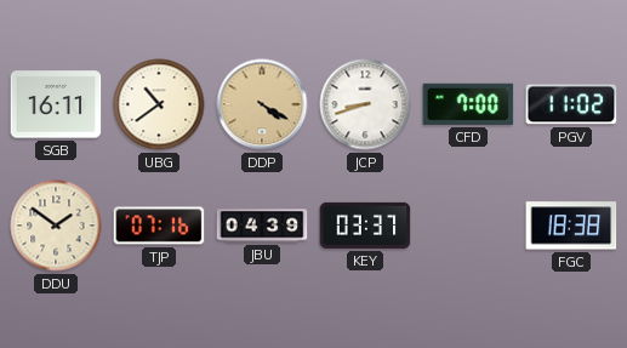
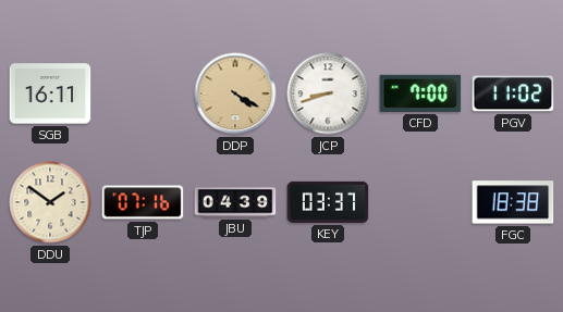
UBG: 10:39 -> none
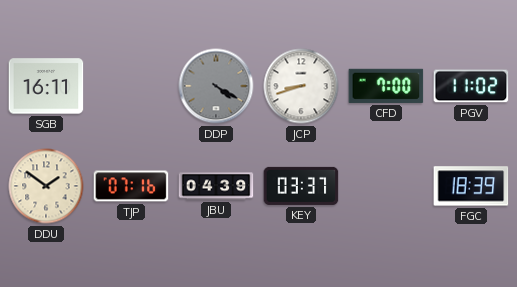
DDP dial: champagne -> grey
FGC: 18:38 -> 18:39
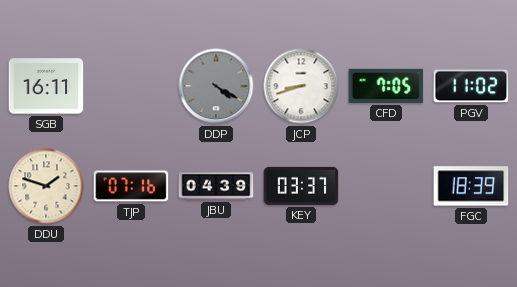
CFD: 7:00 -> 7:05
DDU: 1:51 -> 1:48
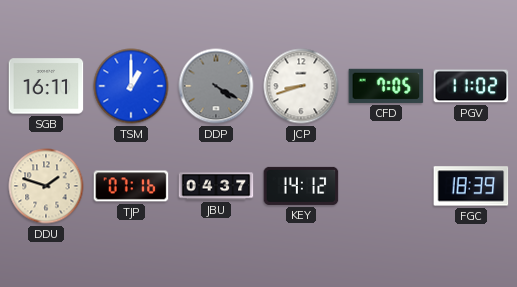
TSM: none -> 1:00
JBU: 04:39 -> 04:37
KEY: 03:37 -> 14:12
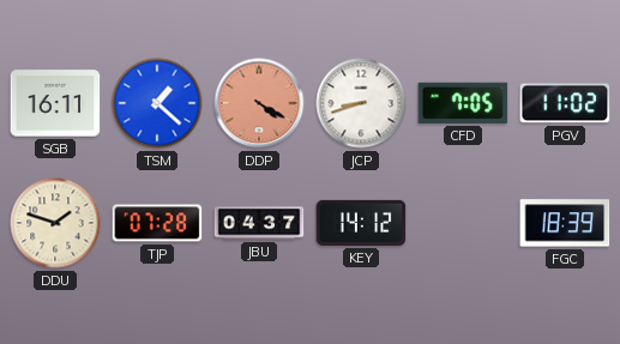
TSM: 1:00 -> 1:22
DDP dial: grey -> salmon
TJP: 07:16 -> 07:28
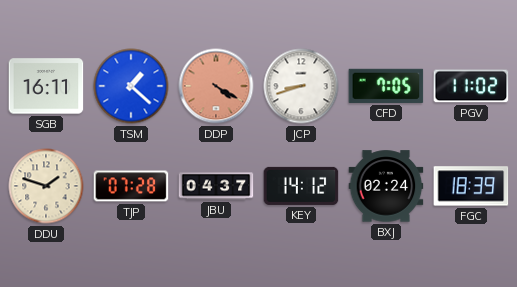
BXJ: none -> 02:24
